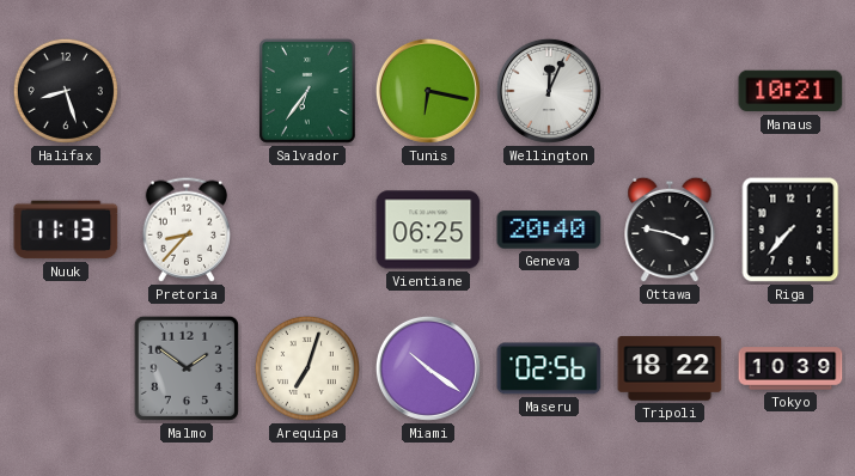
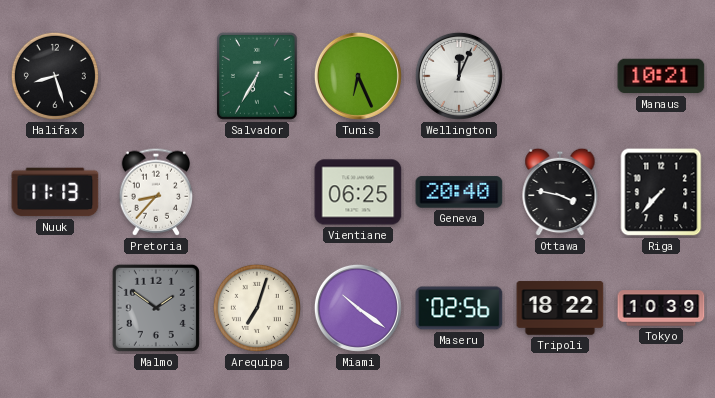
Salvador: 6:36 -> 6:35
Tunis: 6:17 -> 6:26
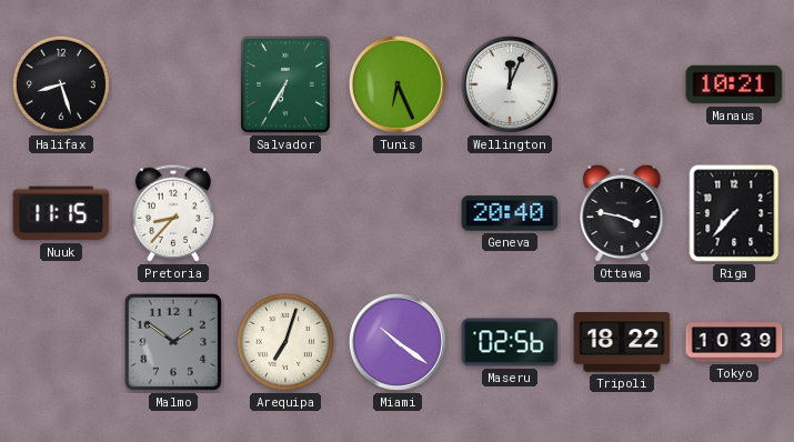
Nuuk: 11:13 -> 11:15
Vientiane: 06:25 -> none
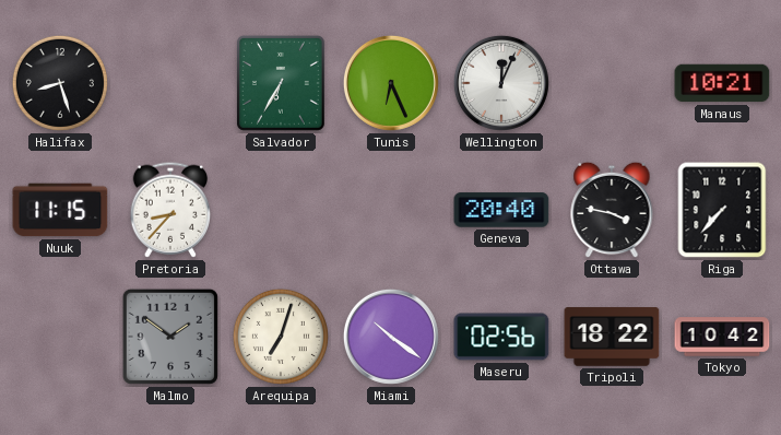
Tokyo: 10:39 -> 10:42
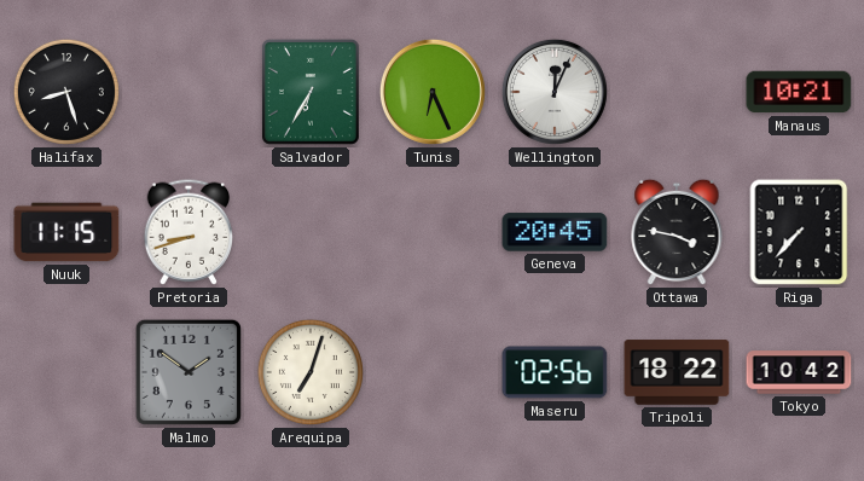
Pretoria: 8:37 -> 8:42
Geneva: 20:40 -> 20:45
Miami: 10:21 -> none
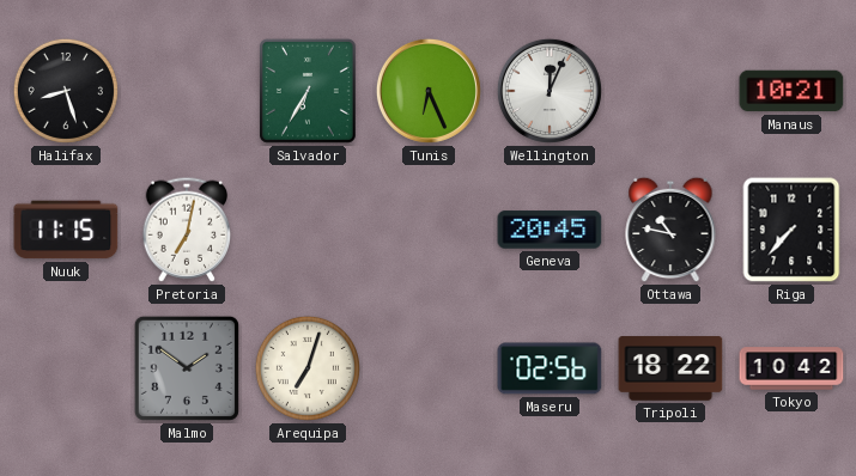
Pretoria: 8:42 -> 7:02
Ottawa: 3:47 -> 10:47
